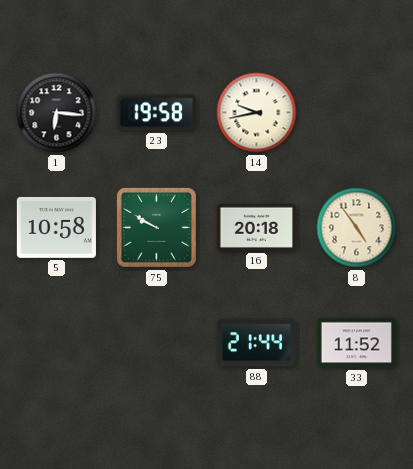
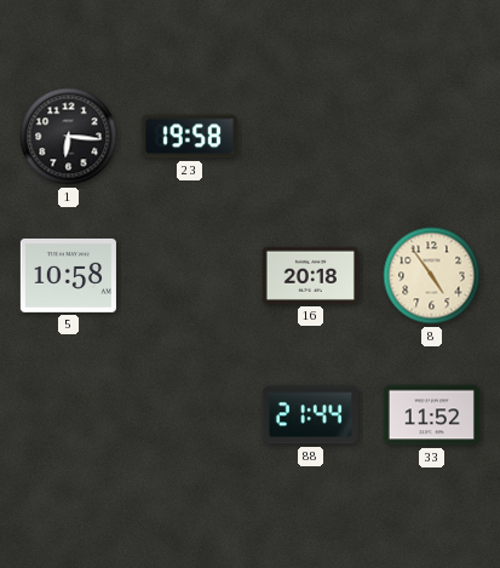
14: 9:43 -> none
75: 9:50 -> none
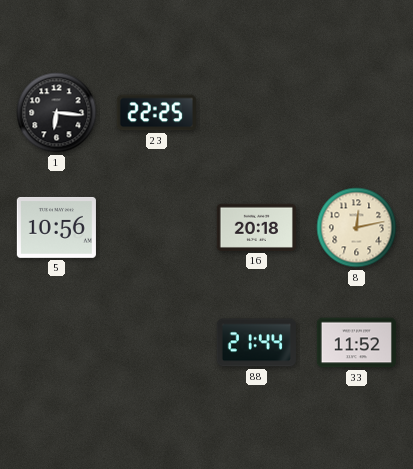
23: 19:58 -> 22:25
5: 10:58 -> 10:56
8: 4:54 -> 12:13
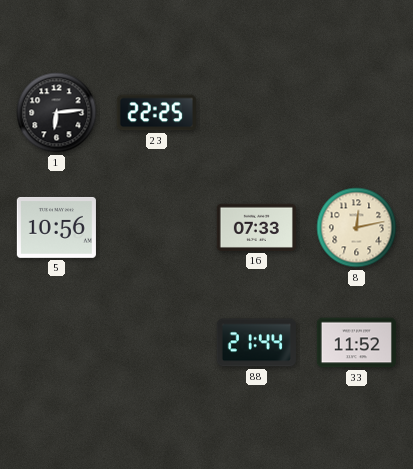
1: 6:16 -> 6:14
16: 20:18 -> 07:33
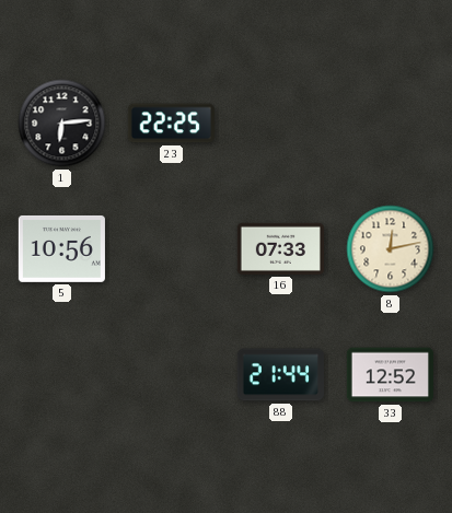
33: 11:52 -> 12:52
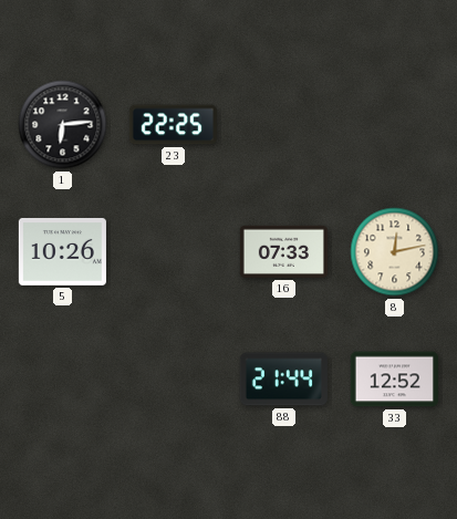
5: 10:56 -> 10:26
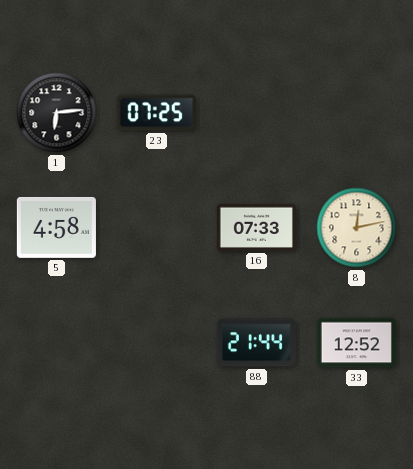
23: 22:25 -> 07:25
5: 10:26 -> 4:58
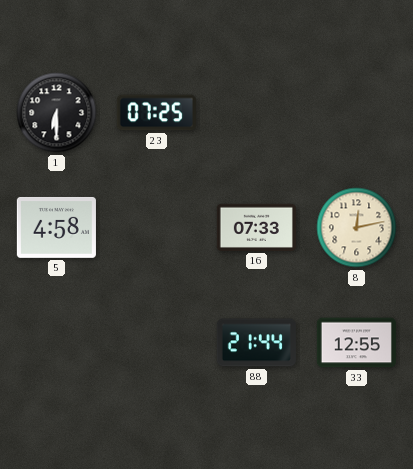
1: 6:14 -> 6:30
33: 12:52 -> 12:55
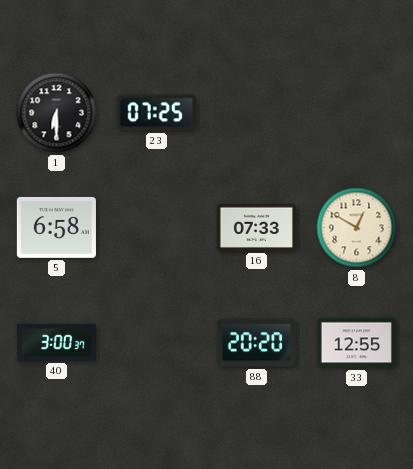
5: 4:58 -> 6:58
8: 12:13 -> 12:50
40: none -> 3:00
88: 21:44 -> 20:20
